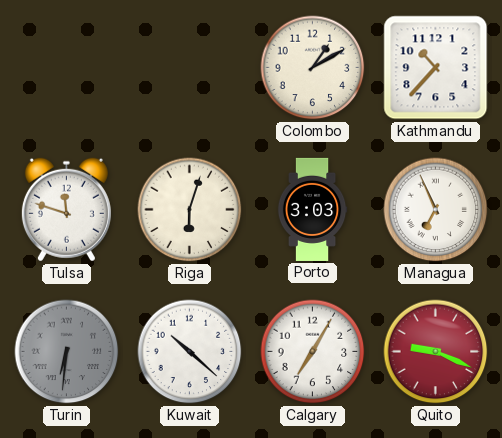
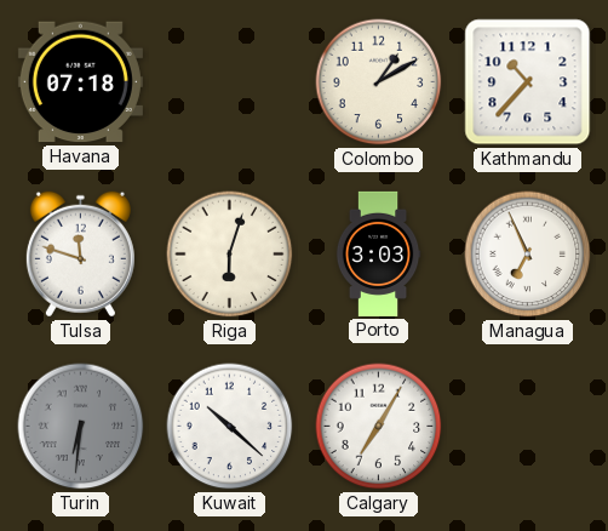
Havana: none -> 07:18
Quito: 9:19 -> none
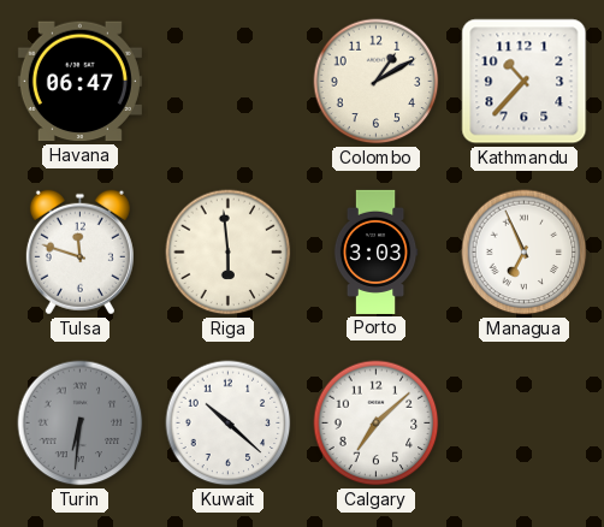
Havana: 07:18 -> 06:47
Riga: 6:03 -> 5:59
Calgary: 7:05 -> 7:08
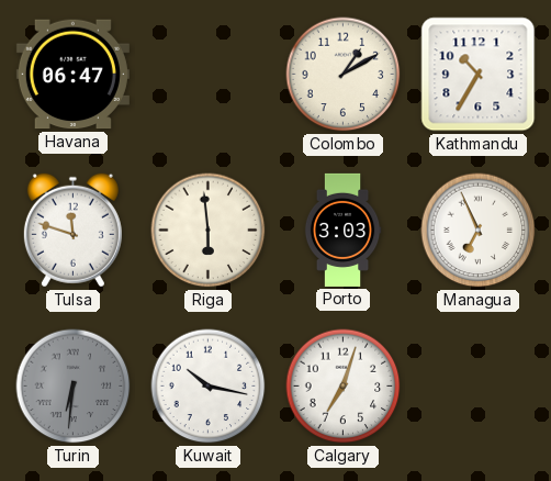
Kathmandu: 10:37 -> 10:35
Kuwait: 10:22 -> 10:17
Calgary: 7:08 -> 7:03
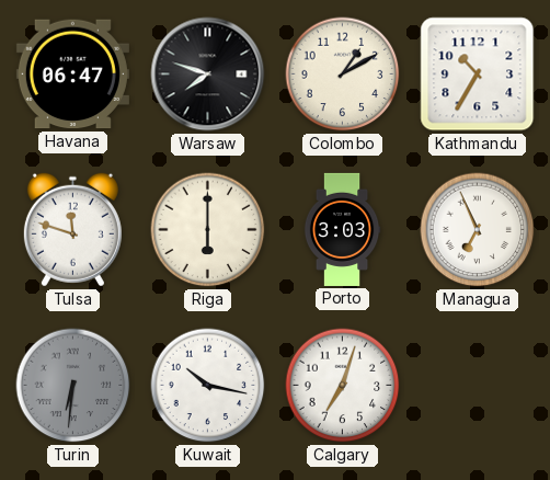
Warsaw: none -> 7:48
Riga: 5:59 -> 6:00
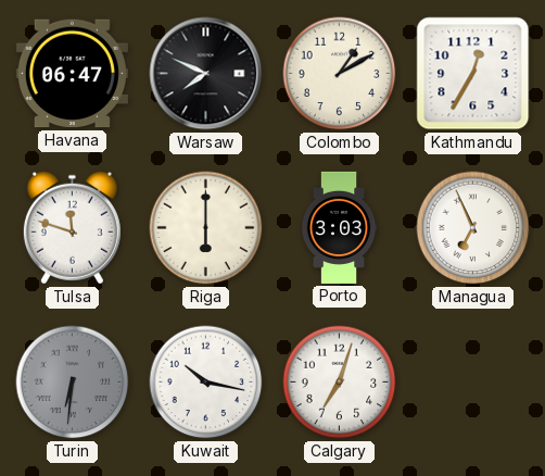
Warsaw: 7:48 -> 7:49
Kathmandu: 10:35 -> 12:35
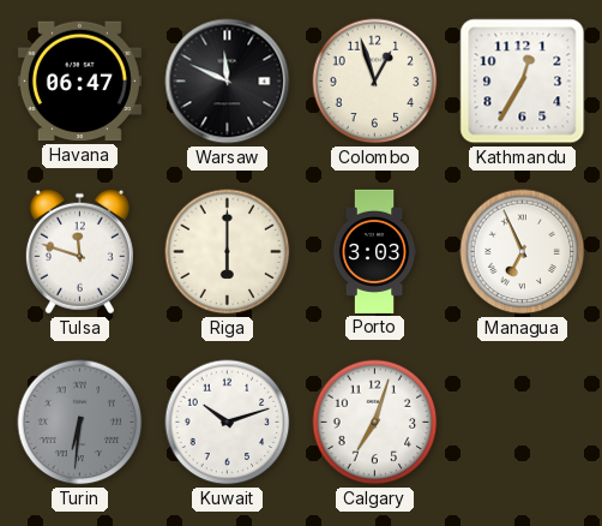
Warsaw: 7:49 -> 11:49
Colombo: 1:10 -> 12:57
Kuwait: 10:17 -> 10:12
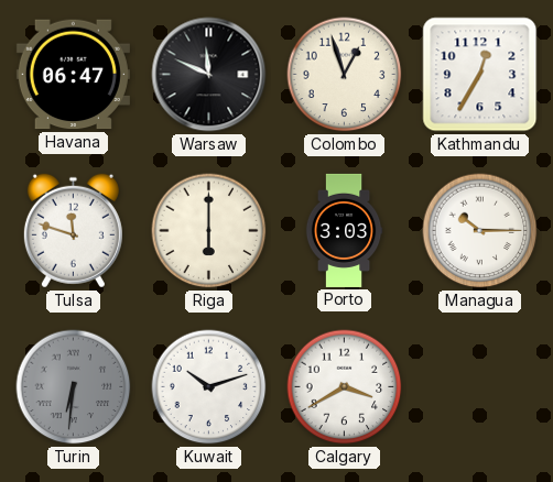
Managua: 6:56 -> 10:15
Calgary: 7:03 -> 3:40
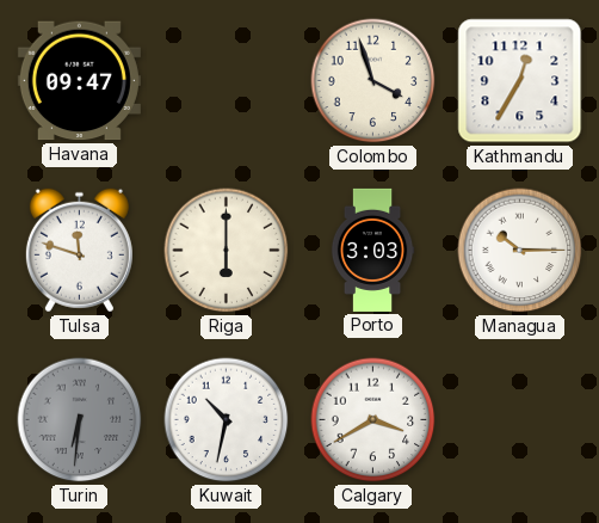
Havana: 06:47 -> 09:47
Warsaw: 11:49 -> none
Colombo: 12:57 -> 3:57
Kuwait: 10:12 -> 10:32
